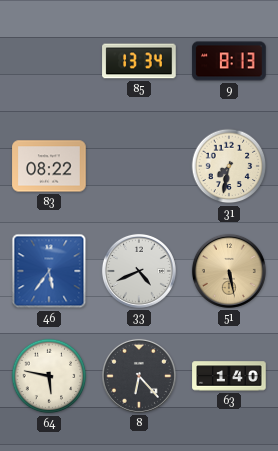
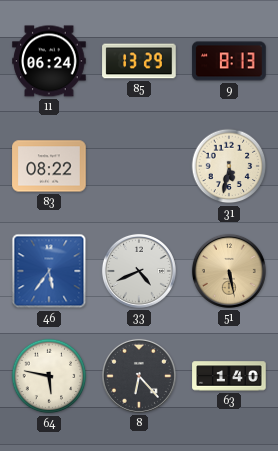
11: none -> 06:24
85: 13:34 -> 13:29
31: 7:32 -> 5:32
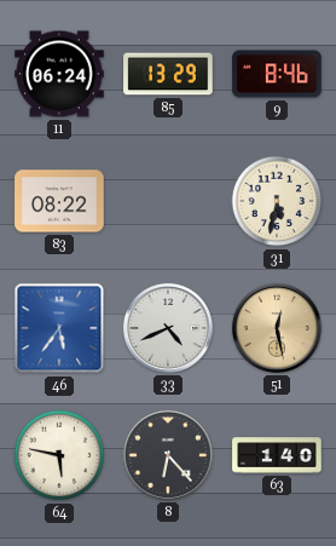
9: 8:13 -> 8:46
51: 5:28 -> 12:28
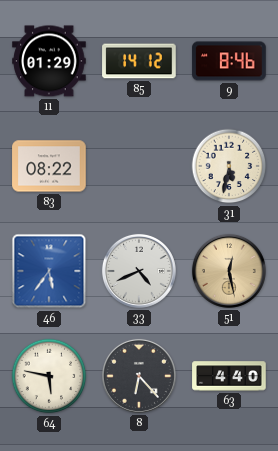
11: 06:24 -> 01:29
85: 13:29 -> 14:12
63: 1:40 -> 4:40
